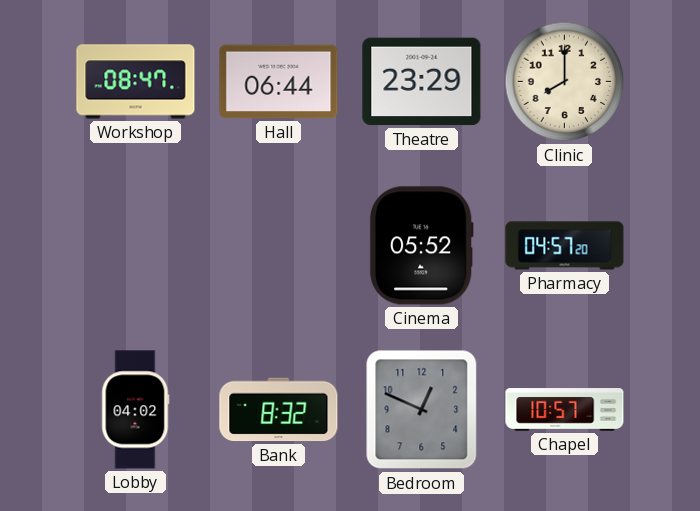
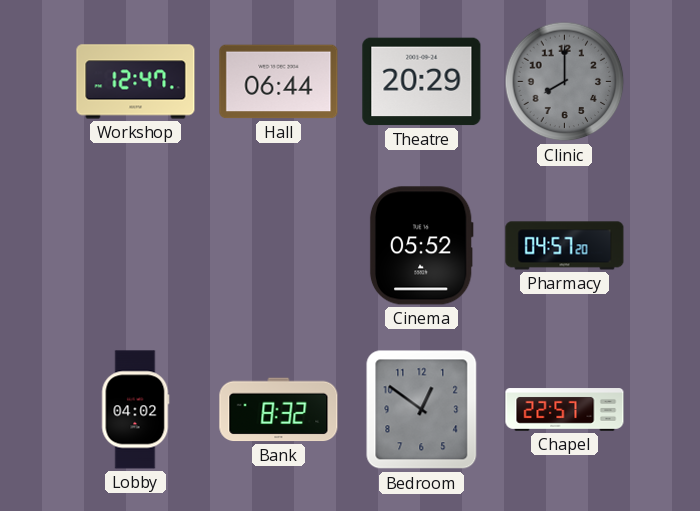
Workshop: 08:47 -> 12:47
Theatre: 23:29 -> 20:29
Clinic dial: cream -> grey
Bedroom: 12:49 -> 12:51
Chapel: 10:57 -> 22:57
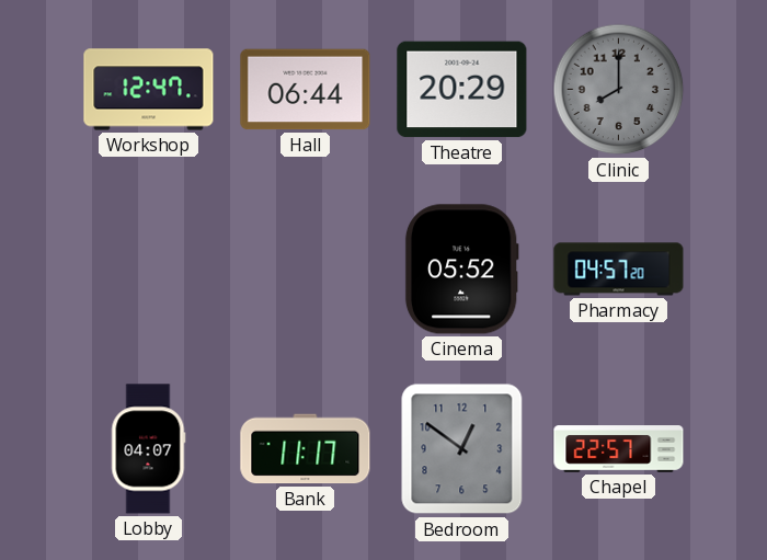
Lobby: 04:02 -> 04:07
Bank: 8:32 -> 11:17
